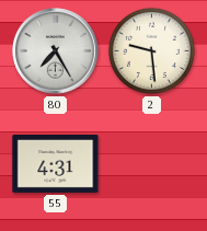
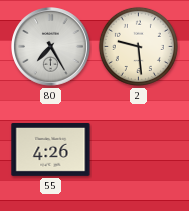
55: 4:31 -> 4:26
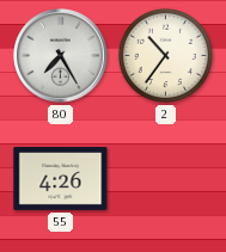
2: 9:29 -> 10:36
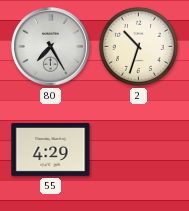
2: 10:36 -> 10:33
55: 4:26 -> 4:29
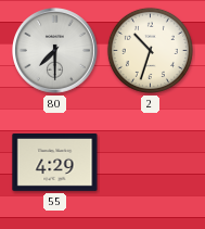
80: 7:25 -> 7:30
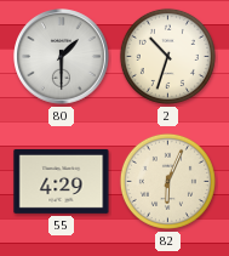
80: 7:30 -> 1:30
82: none -> 6:04
